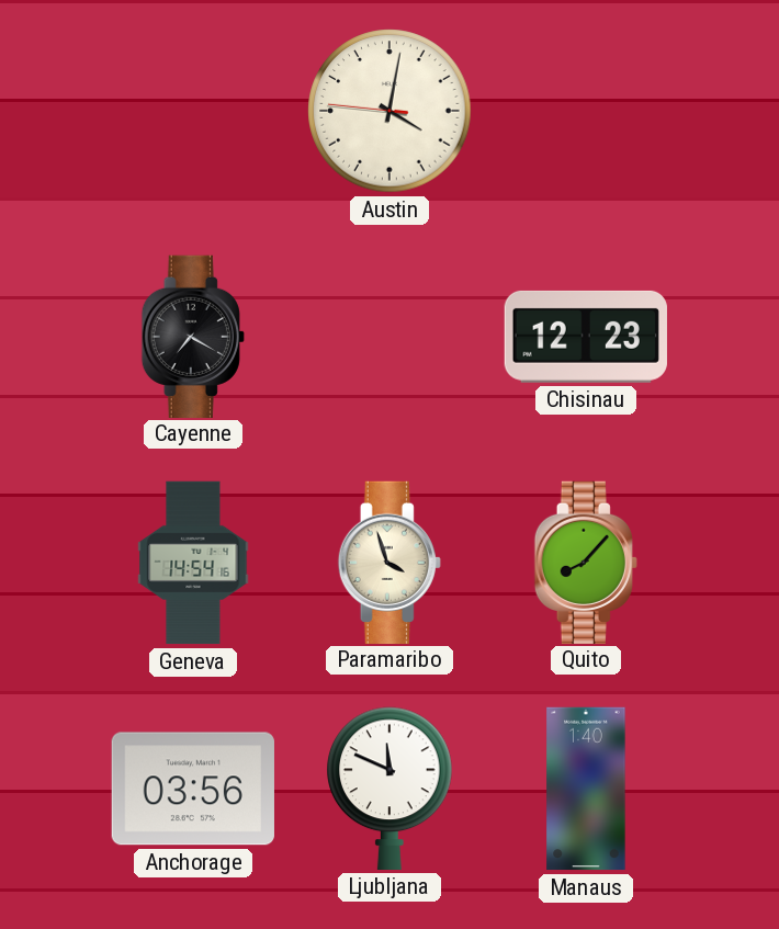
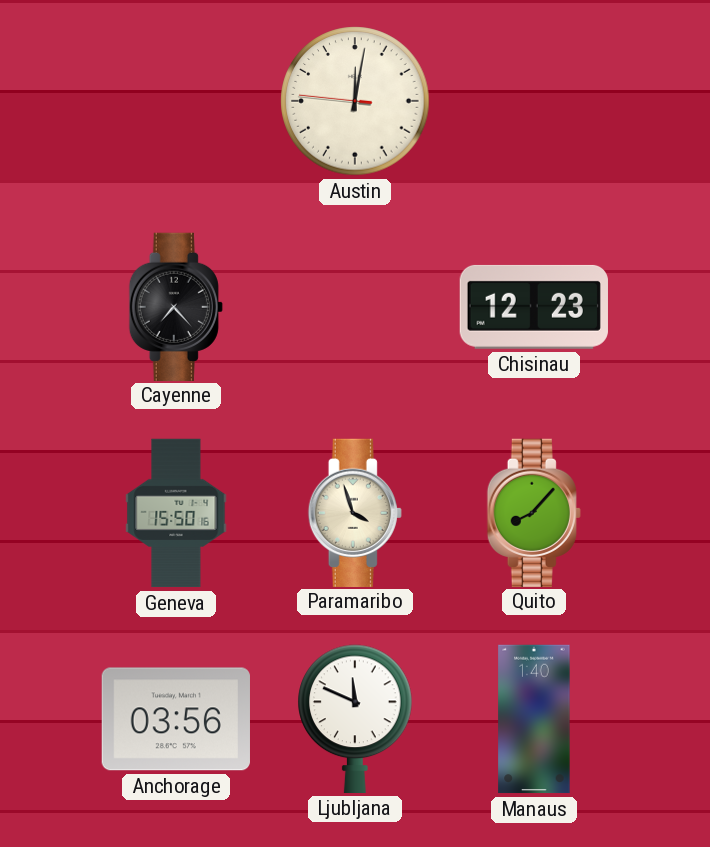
Austin: 4:01 -> 12:01
Cayenne: 7:20 -> 7:23
Geneva: 14:54 -> 15:50
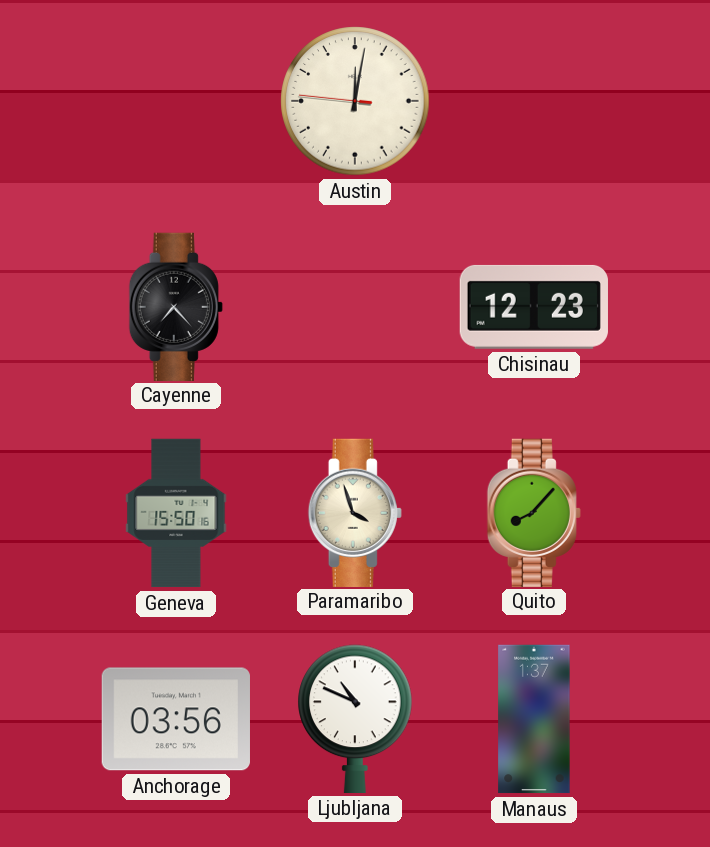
Ljubljana: 11:49 -> 10:49
Manaus: 1:40 -> 1:37
